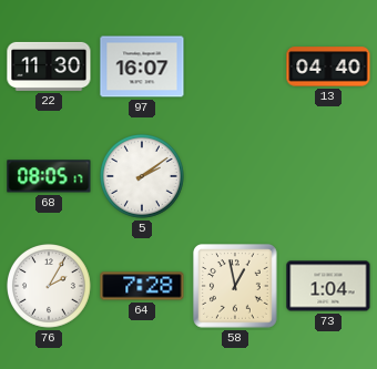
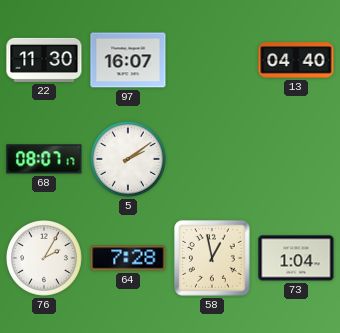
68: 08:05 -> 08:07
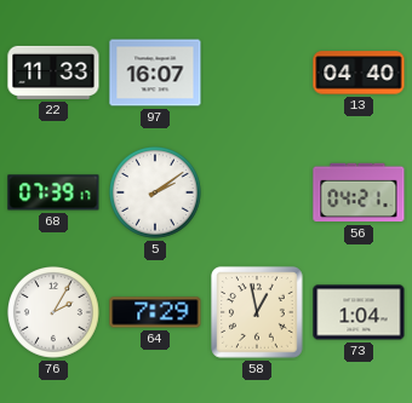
22: 11:30 -> 11:33
68: 08:07 -> 07:39
56: none -> 04:21
64: 7:28 -> 7:29
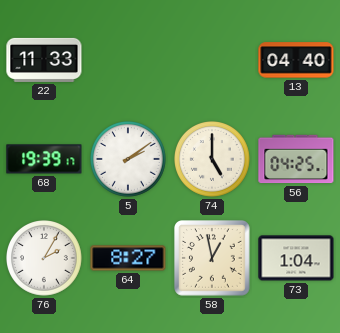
97: 16:07 -> none
68: 07:39 -> 19:39
74: none -> 5:00
56: 04:21 -> 04:25
64: 7:29 -> 8:27
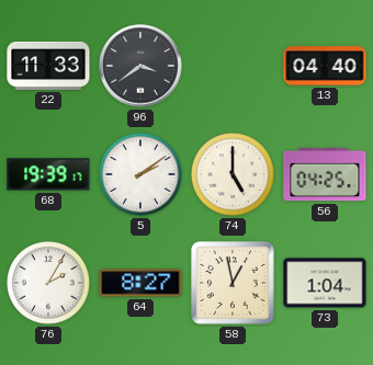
96: none -> 3:39
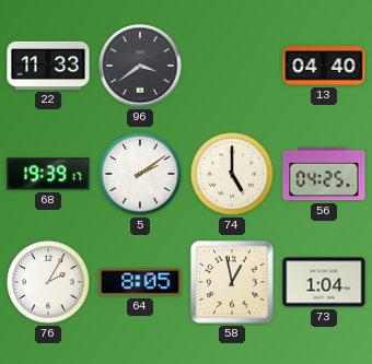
64: 8:27 -> 8:05
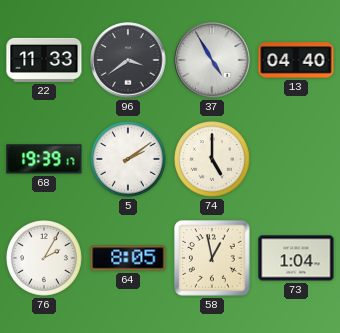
37: none -> 4:55
56: 04:25 -> none
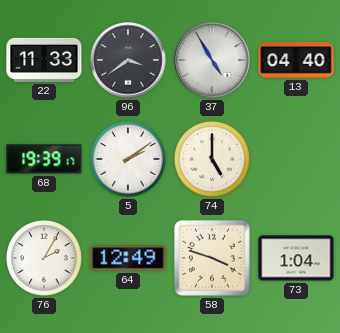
64: 8:05 -> 12:49
58: 12:58 -> 3:48
